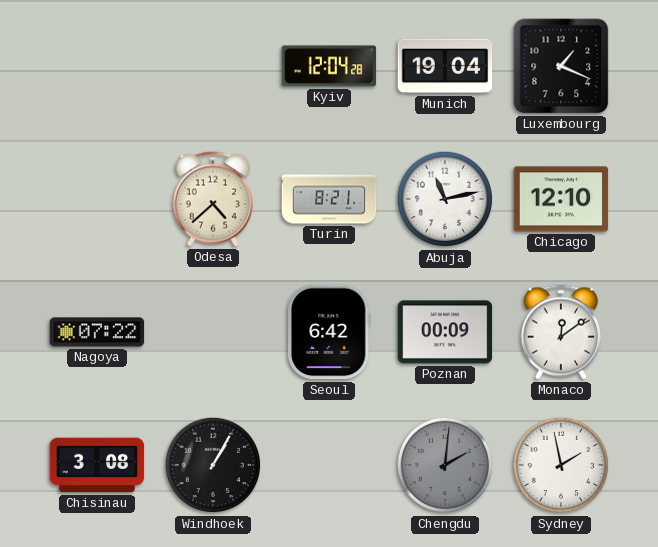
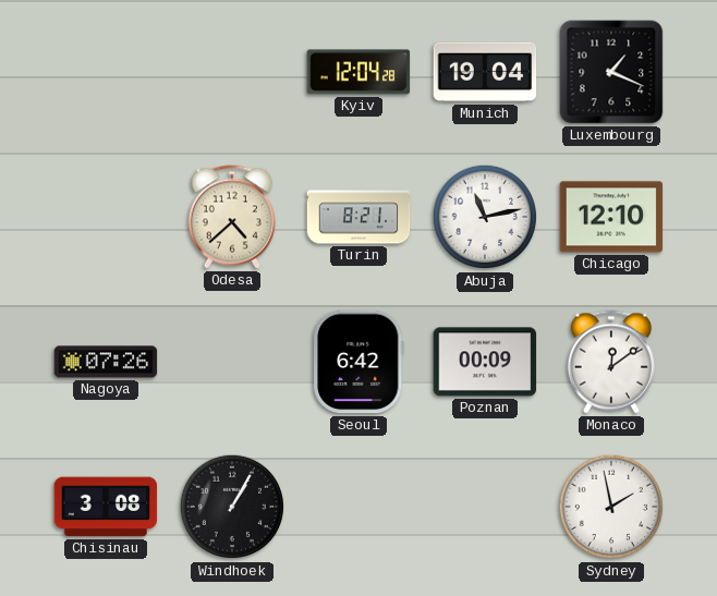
Nagoya: 07:22 -> 07:26
Chengdu: 2:01 -> none
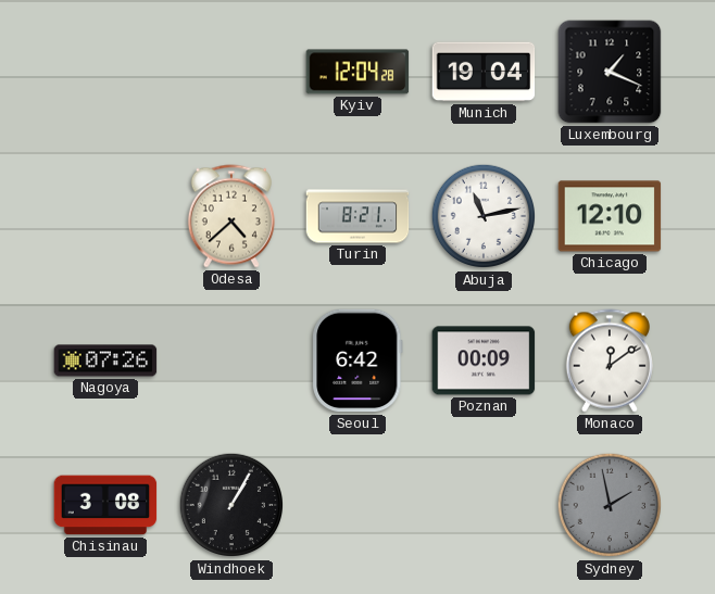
Sydney dial: white -> grey
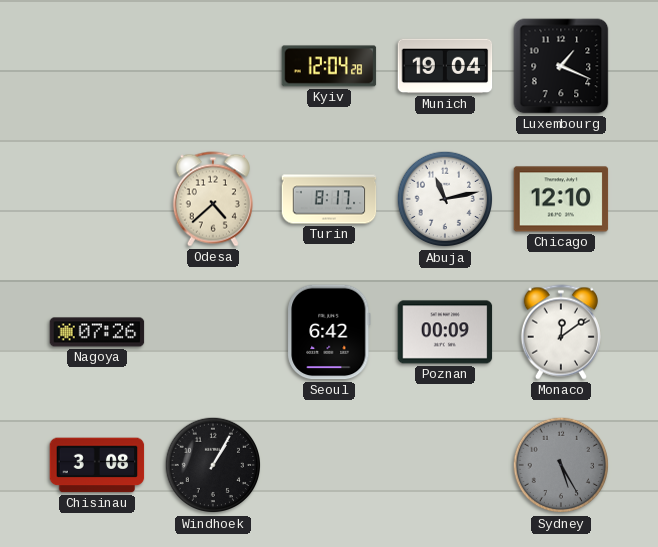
Turin: 8:21 -> 8:17
Sydney: 1:58 -> 5:25
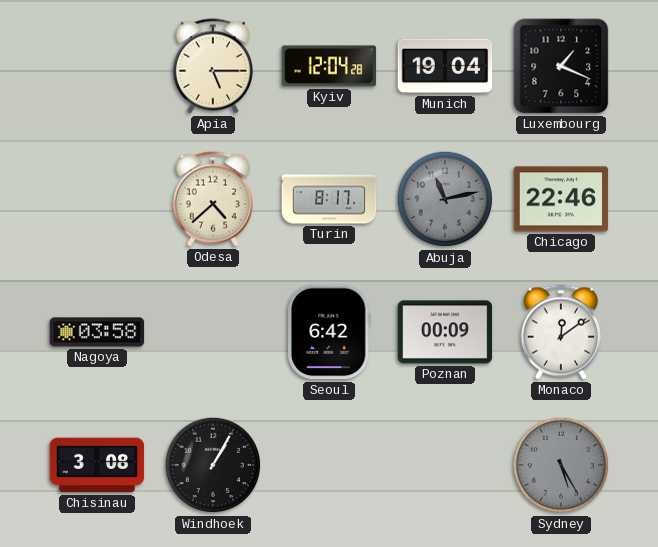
Apia: none -> 5:15
Abuja dial: white -> grey
Chicago: 12:10 -> 22:46
Nagoya: 07:26 -> 03:58
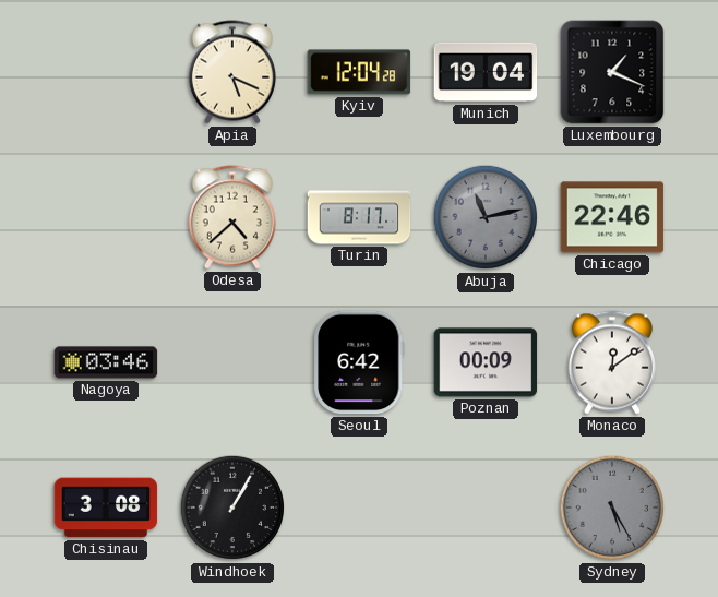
Apia: 5:15 -> 5:19
Nagoya: 03:58 -> 03:46
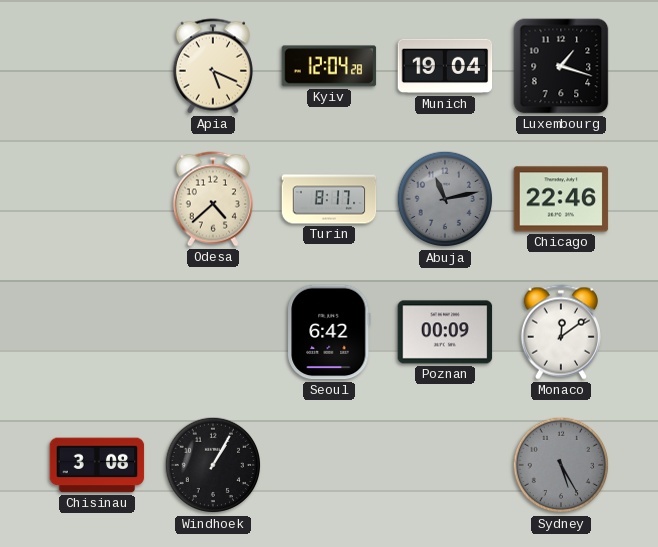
Luxembourg: 1:19 -> 1:18
Nagoya: 03:46 -> none
